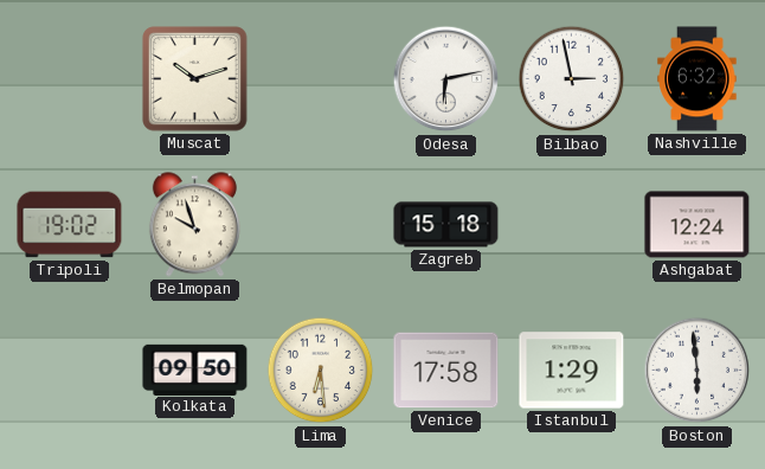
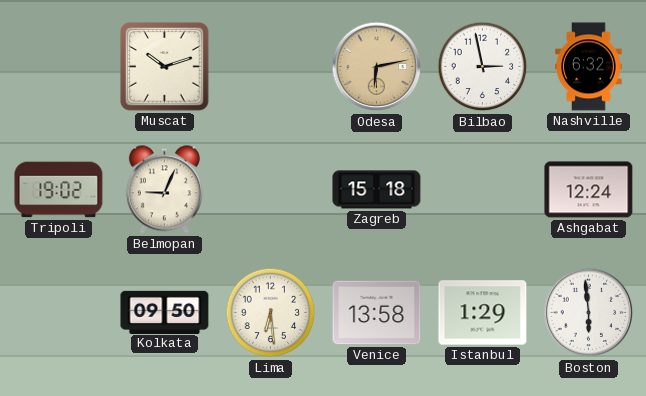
Odesa dial: white -> champagne
Belmopan: 9:57 -> 9:04
Venice: 17:58 -> 13:58
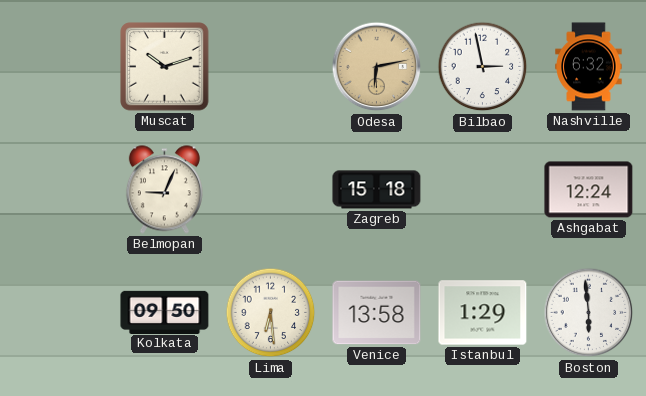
Tripoli: 19:02 -> none
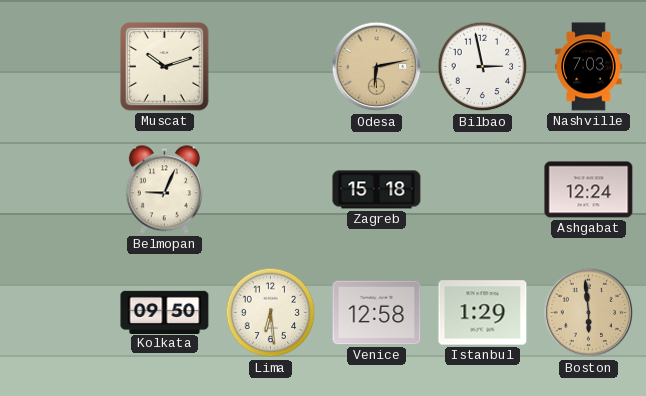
Nashville: 6:32 -> 7:03
Venice: 13:58 -> 12:58
Boston dial: white -> champagne
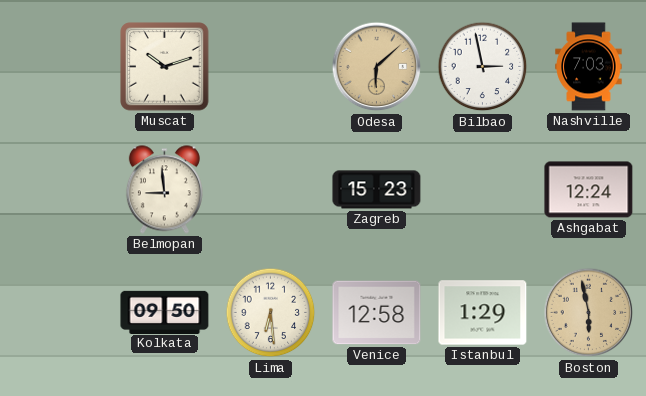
Odesa: 6:13 -> 6:08
Belmopan: 9:04 -> 8:59
Zagreb: 15:18 -> 15:23
Boston: 5:59 -> 5:58
